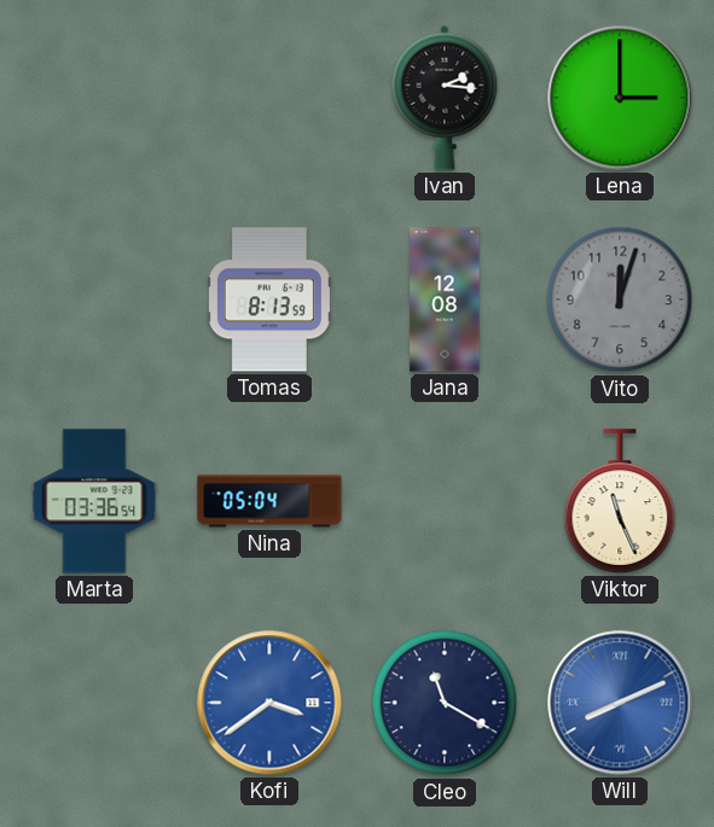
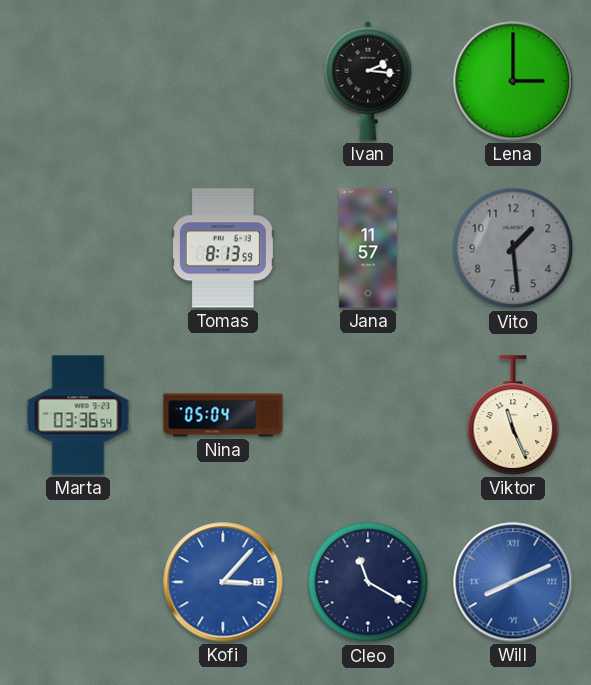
Jana: 12:08 -> 11:57
Vito: 12:03 -> 1:29
Kofi: 3:39 -> 3:07
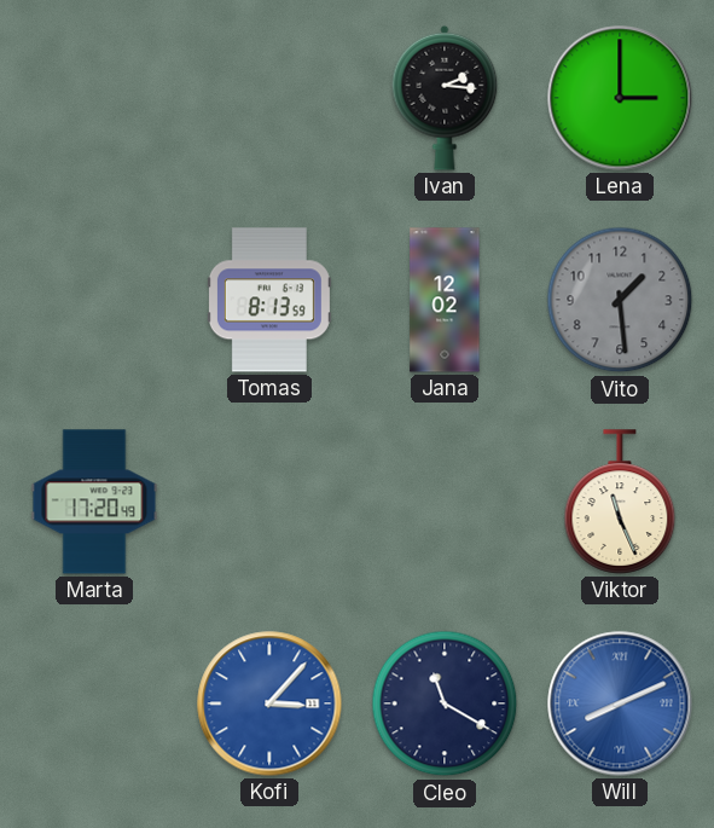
Jana: 11:57 -> 12:02
Marta: 03:36 -> 17:20
Nina: 05:04 -> none
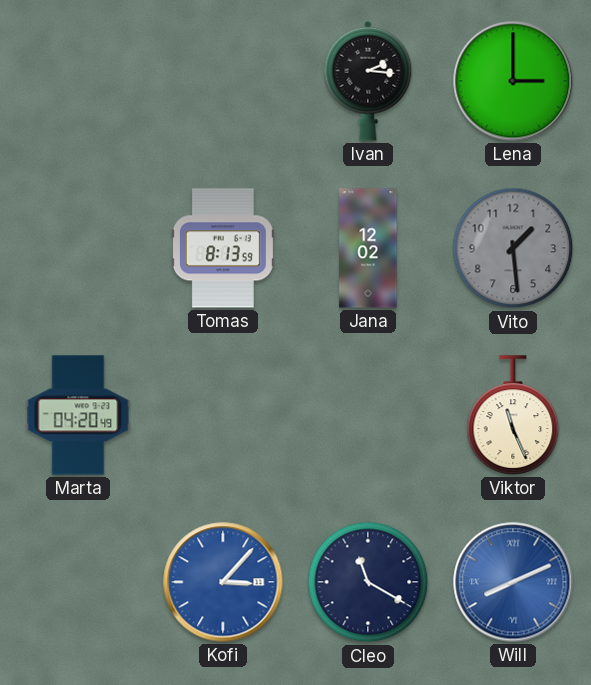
Marta: 17:20 -> 04:20
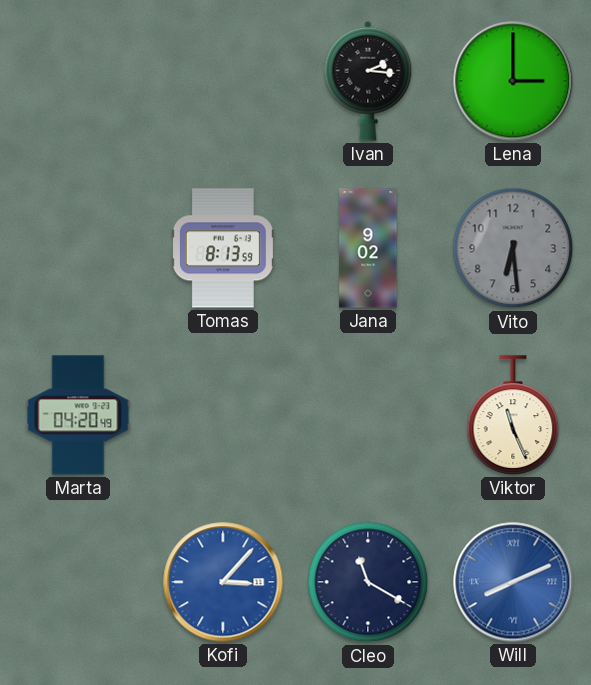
Jana: 12:02 -> 9:02
Vito: 1:29 -> 6:29
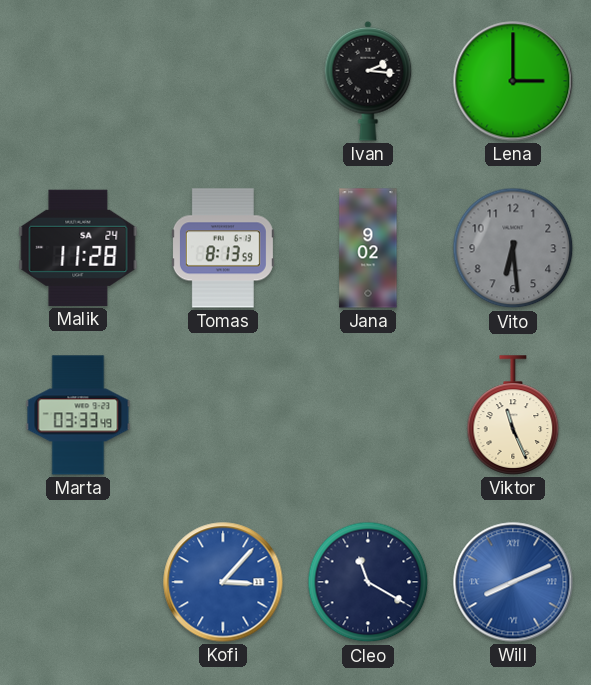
Malik: none -> 11:28
Marta: 04:20 -> 03:33
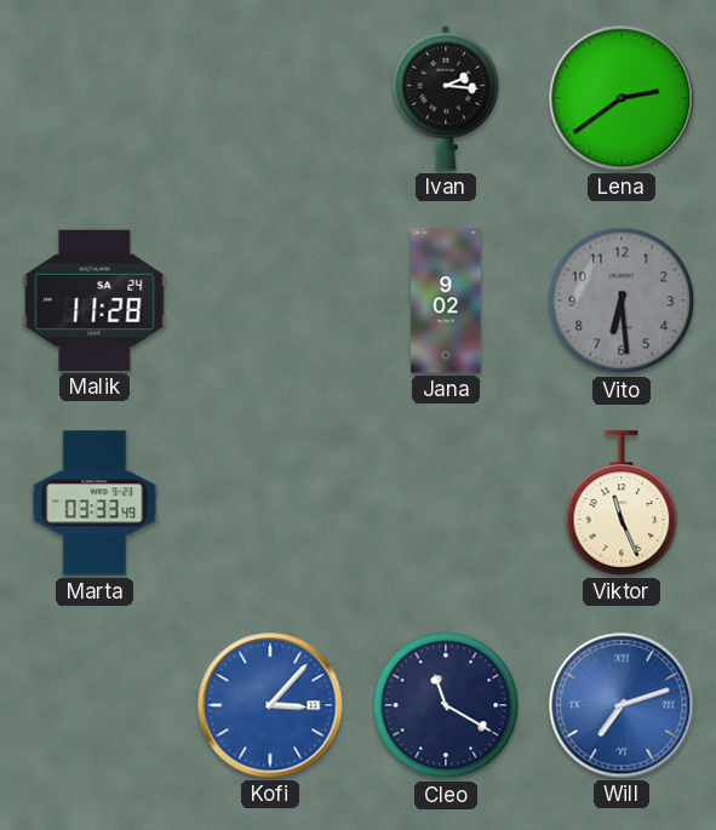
Lena: 3:00 -> 2:39
Tomas: 8:13 -> none
Will: 8:11 -> 7:12
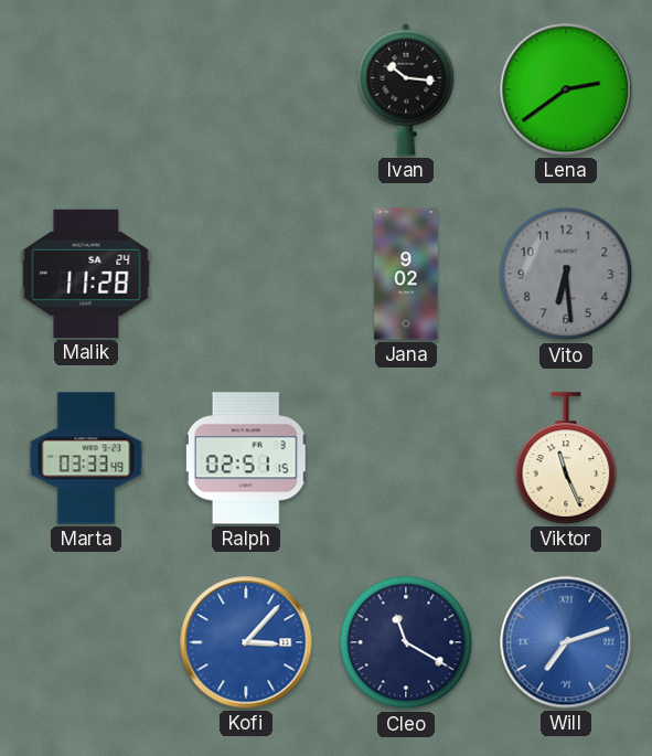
Ivan: 2:16 -> 10:16
Ralph: none -> 02:51
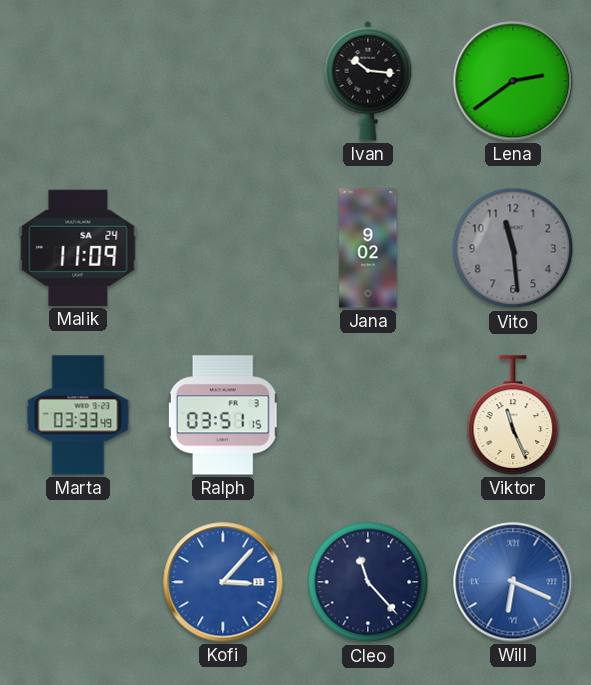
Malik: 11:28 -> 11:09
Vito: 6:29 -> 11:29
Ralph: 02:51 -> 03:51
Cleo: 11:20 -> 11:23
Will: 7:12 -> 6:19
